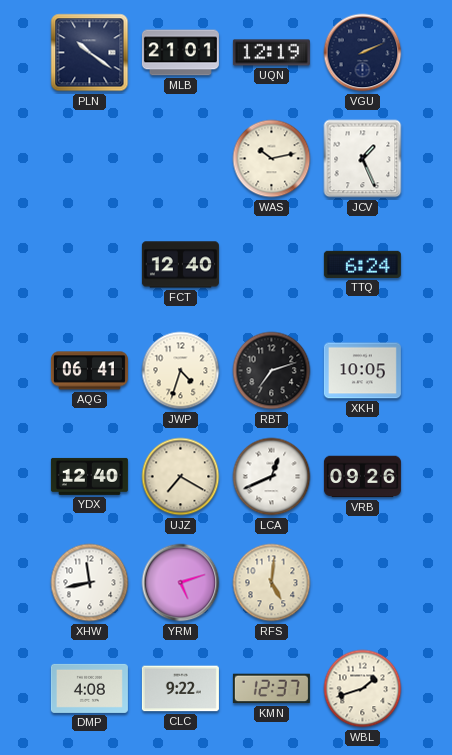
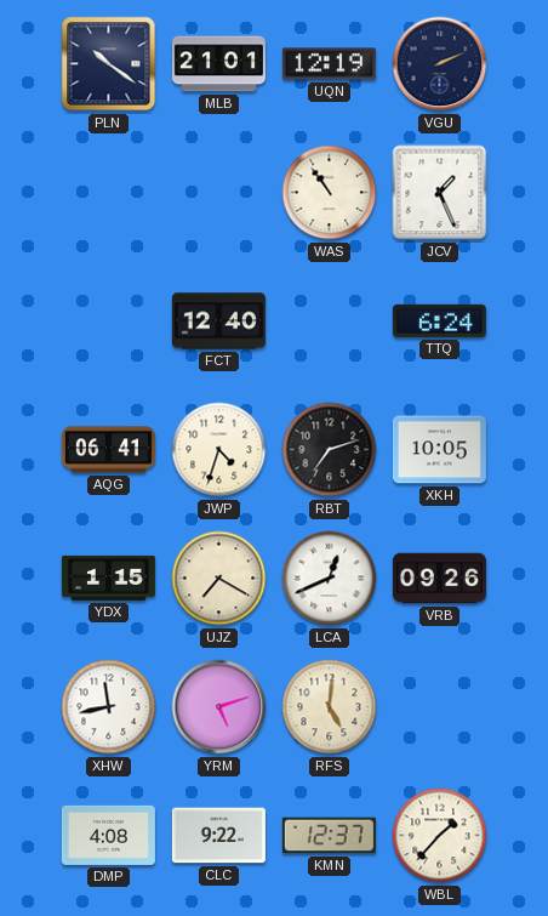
WAS: 10:13 -> 10:54
YDX: 12:40 -> 1:15
WBL: 1:42 -> 1:37
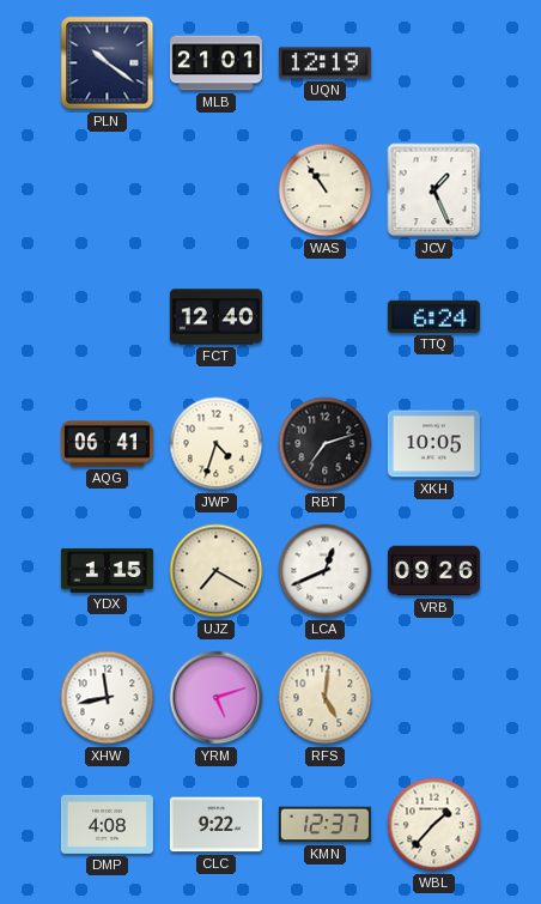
VGU: 2:11 -> none
